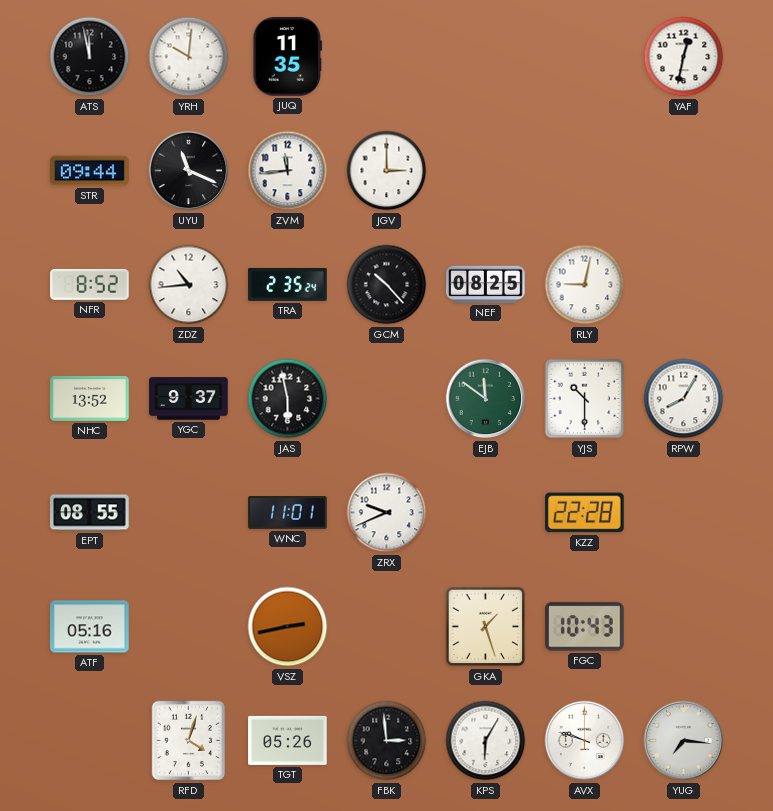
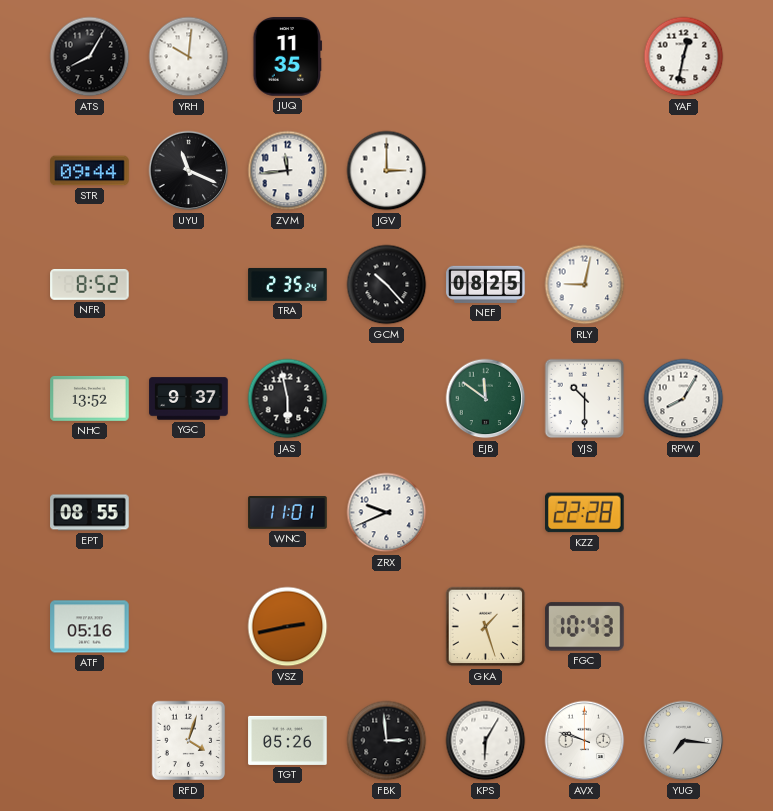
ATS: 11:58 -> 8:05
ZDZ: 10:44 -> none
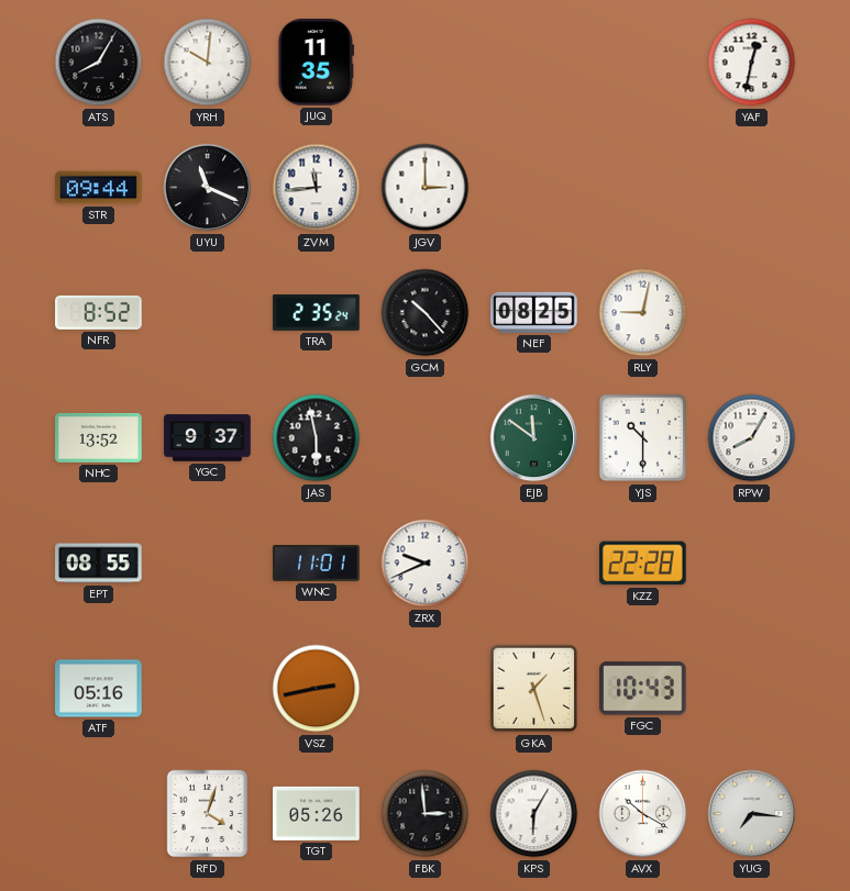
AVX: 9:48 -> 10:20
